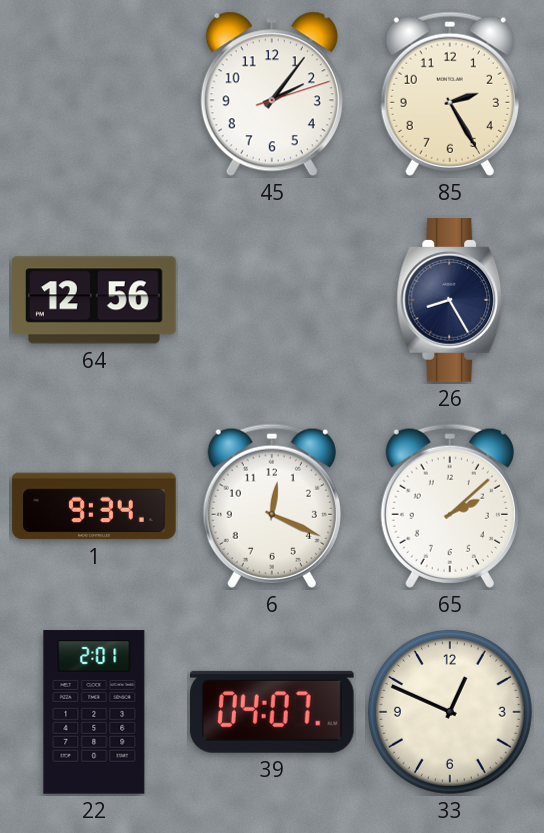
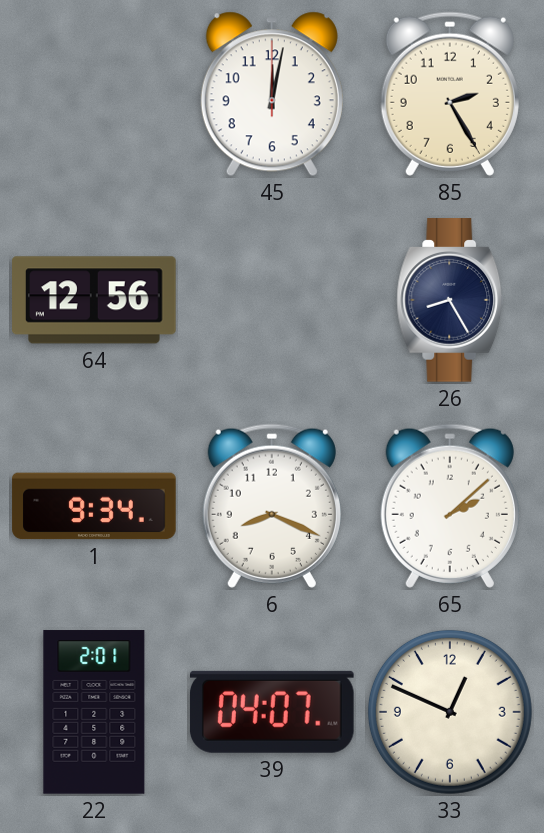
45: 2:06 -> 12:02
6: 12:19 -> 8:19
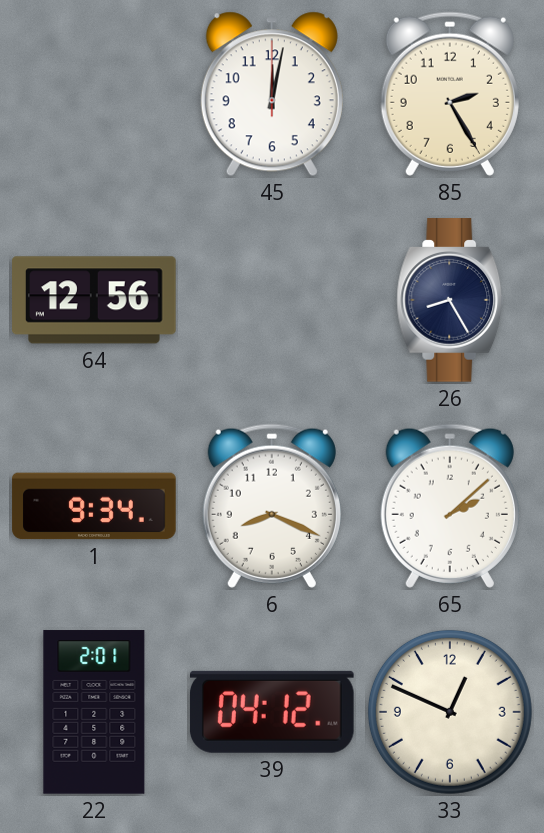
39: 04:07 -> 04:12
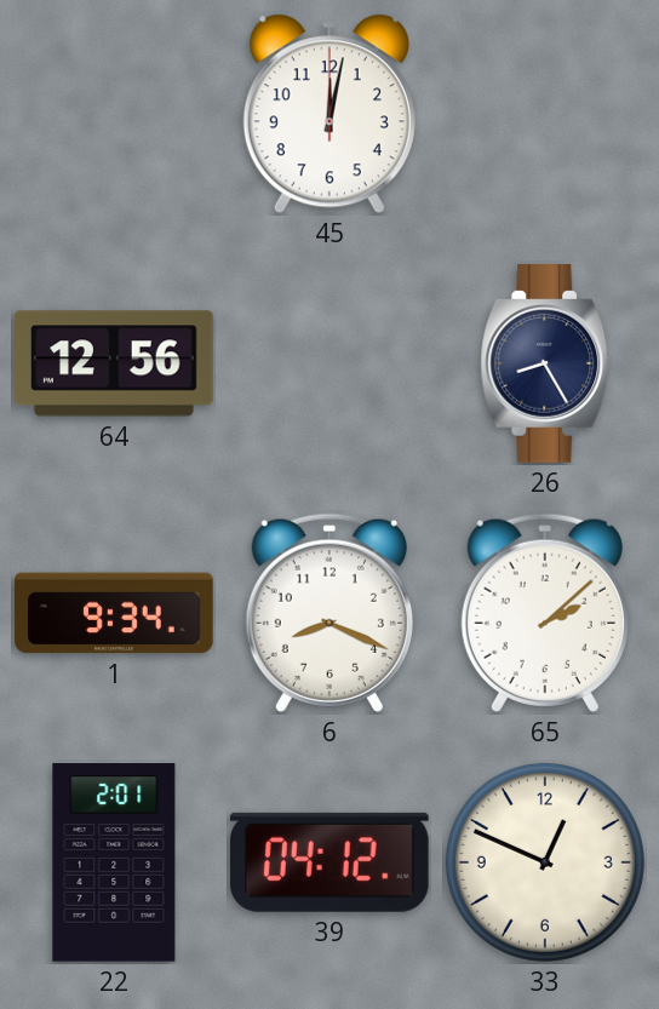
85: 2:25 -> none
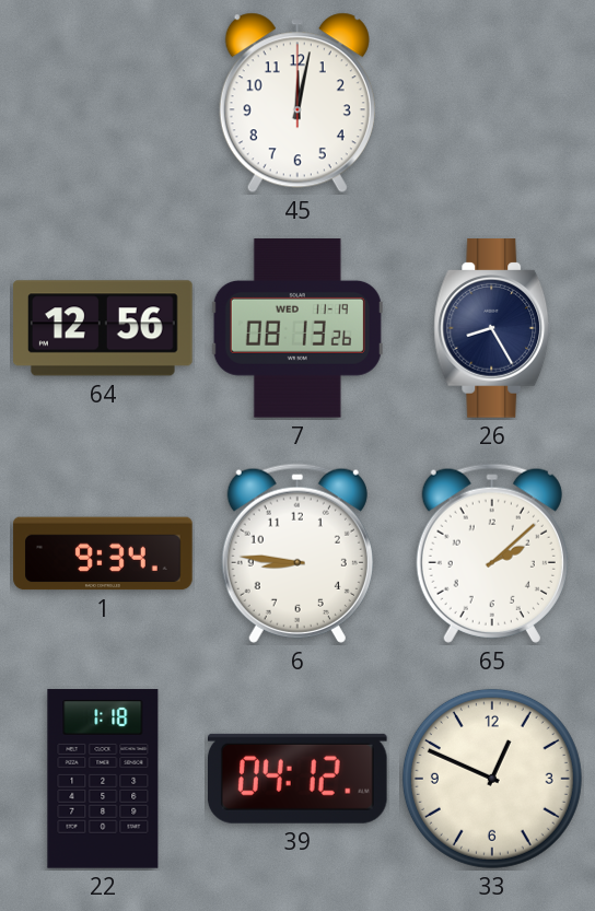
7: none -> 08:13
6: 8:19 -> 8:46
22: 2:01 -> 1:18
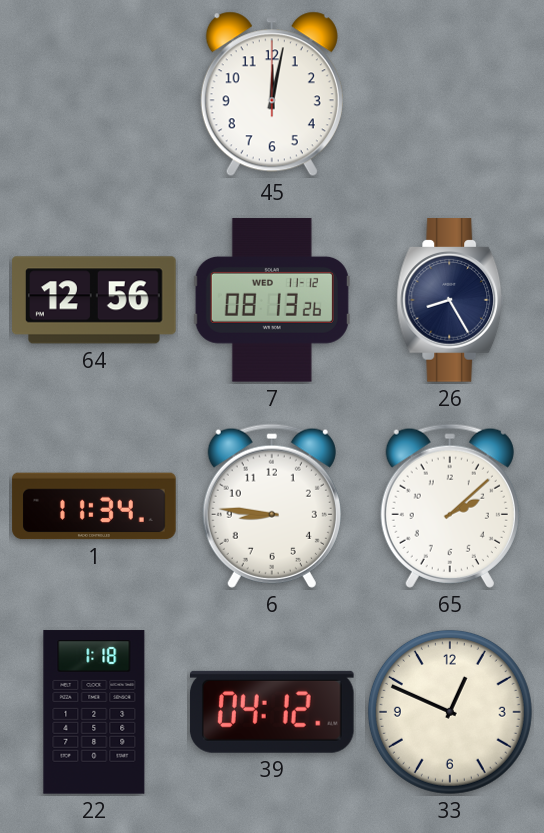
7 date: WED 11-19 -> WED 11-12
1: 9:34 -> 11:34
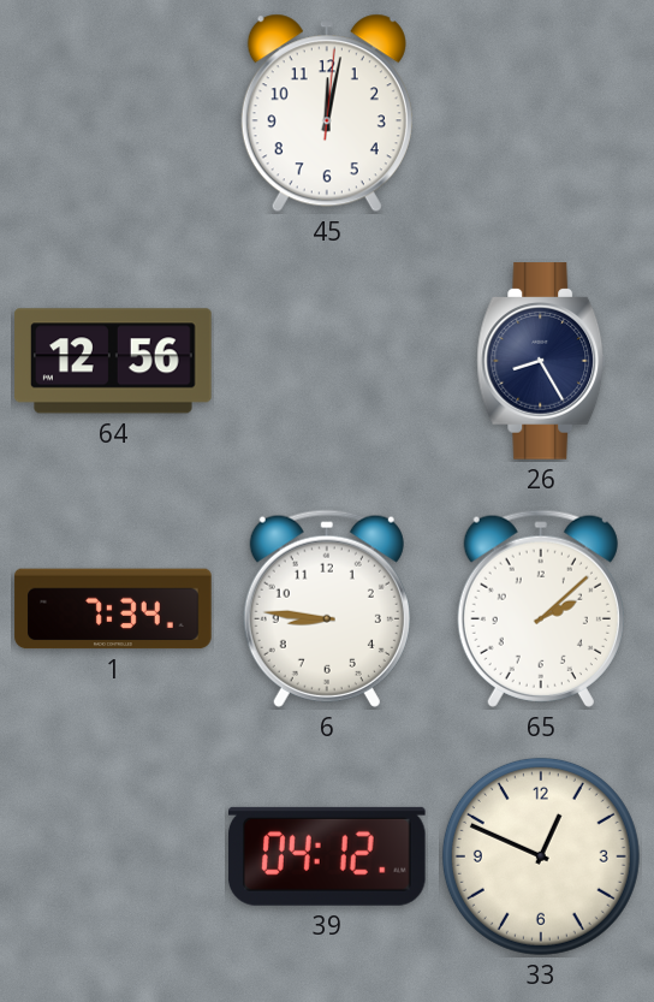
45: 12:02:00 -> 12:02:01
7: 08:13 -> none
1: 11:34 -> 7:34
22: 1:18 -> none
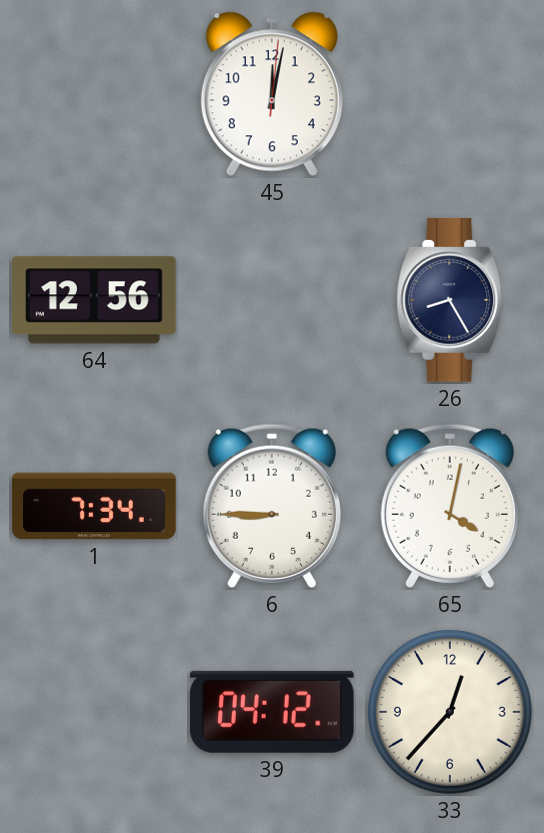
6: 8:46 -> 8:45
65: 2:08 -> 4:02
33: 12:49 -> 12:37
